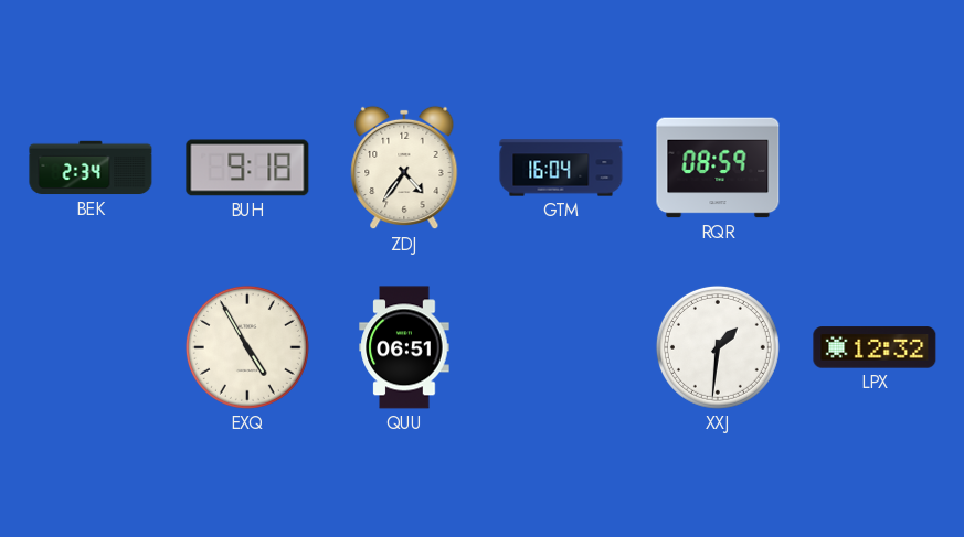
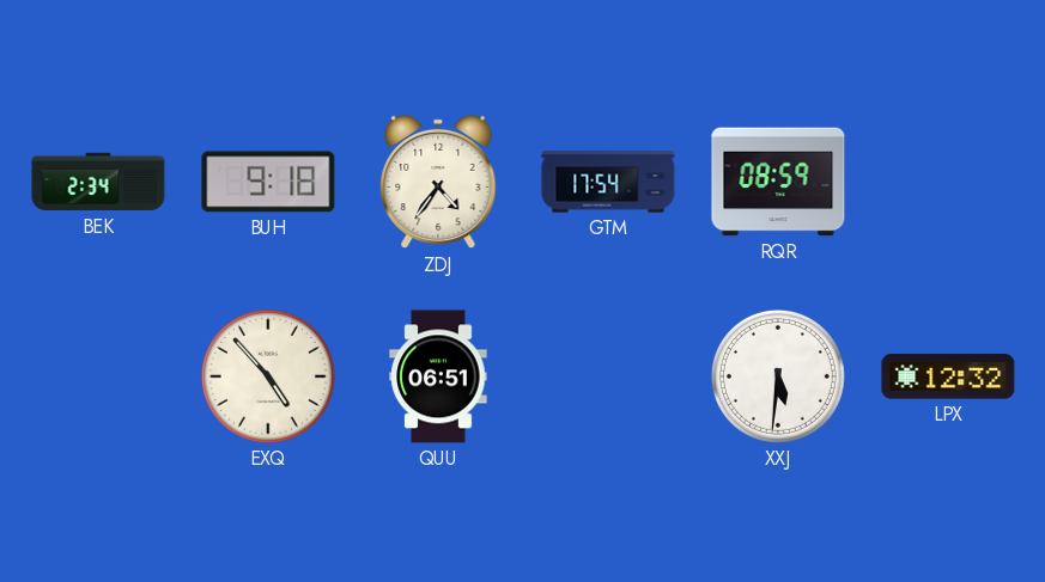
GTM: 16:04 -> 17:54
EXQ: 4:55 -> 4:53
XXJ: 1:31 -> 5:31
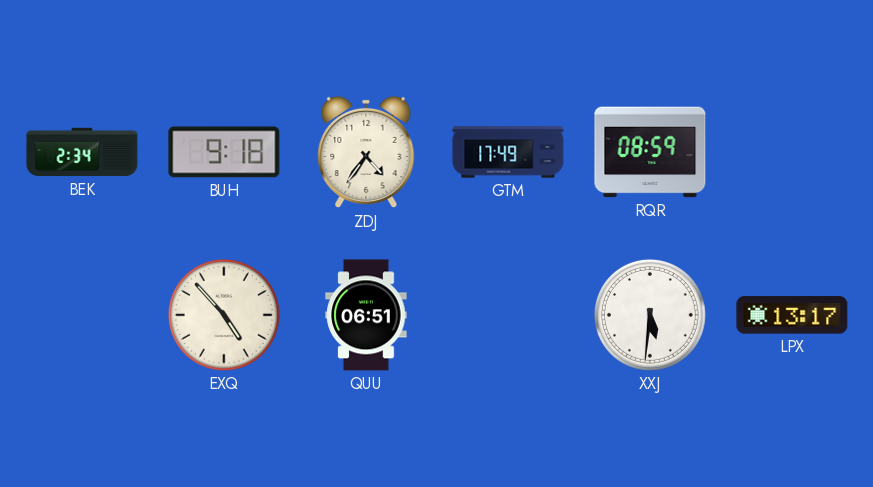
GTM: 17:54 -> 17:49
LPX: 12:32 -> 13:17
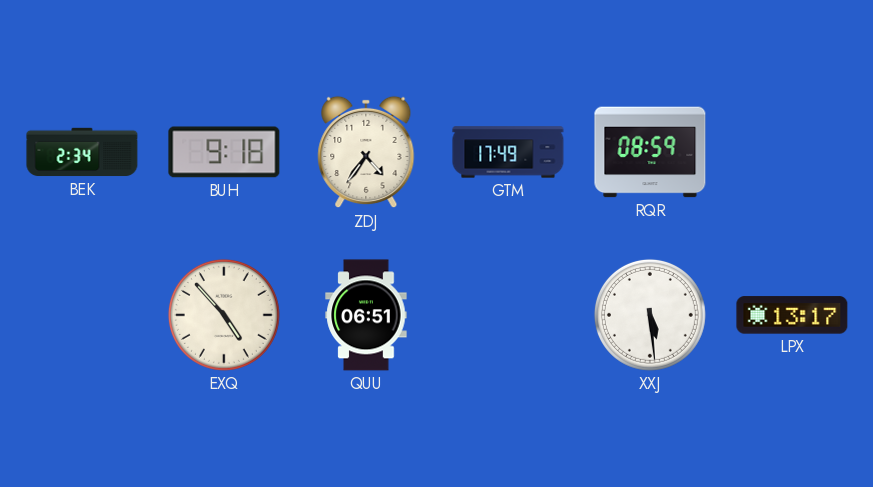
XXJ: 5:31 -> 5:29
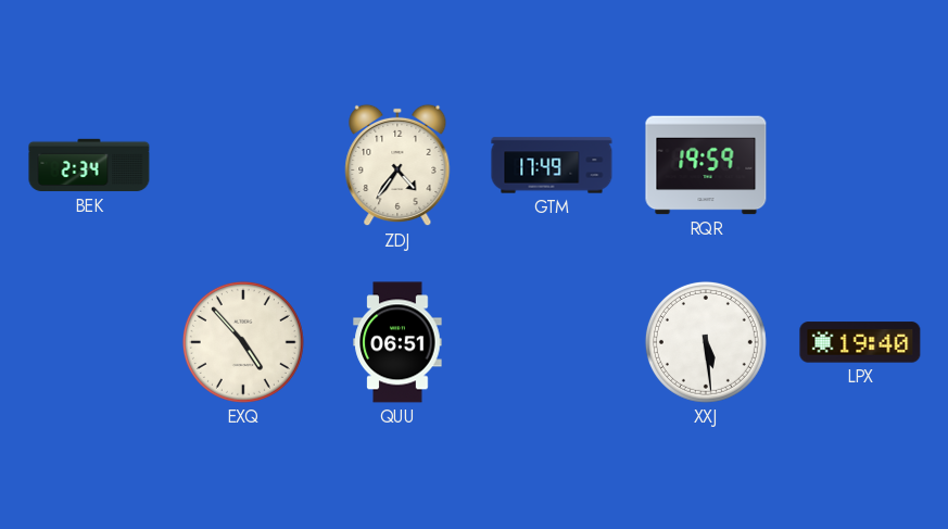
BUH: 9:18 -> none
RQR: 08:59 -> 19:59
LPX: 13:17 -> 19:40
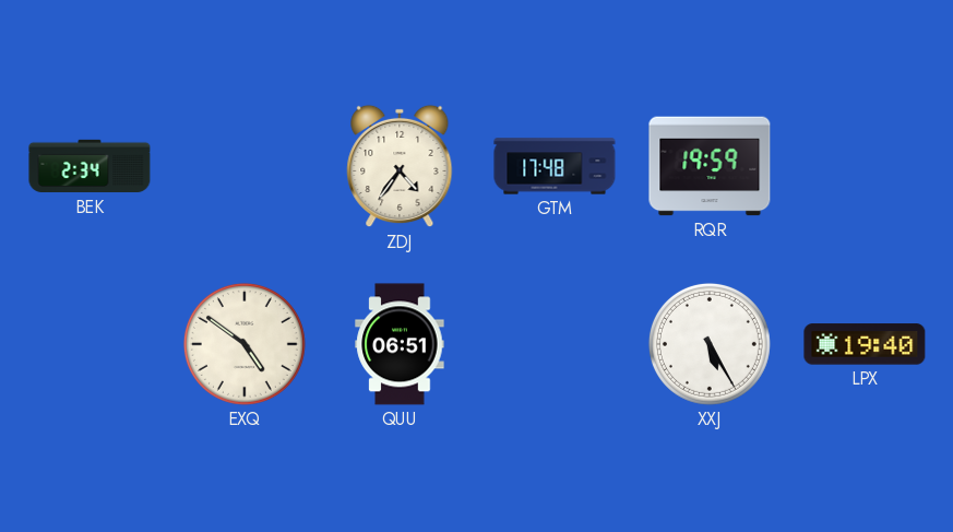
GTM: 17:49 -> 17:48
EXQ: 4:53 -> 4:51
XXJ: 5:29 -> 5:25
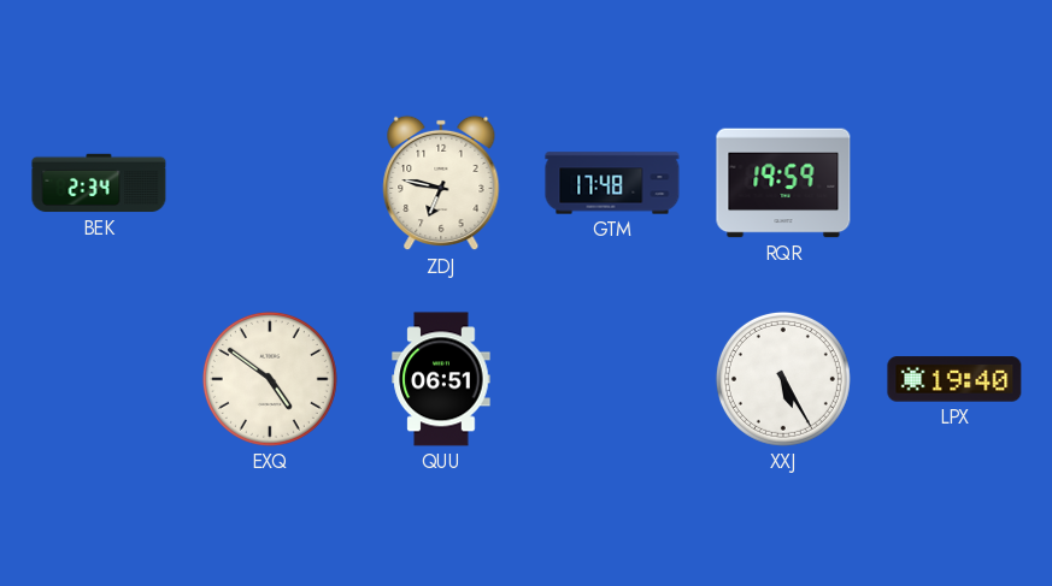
ZDJ: 4:36 -> 6:47
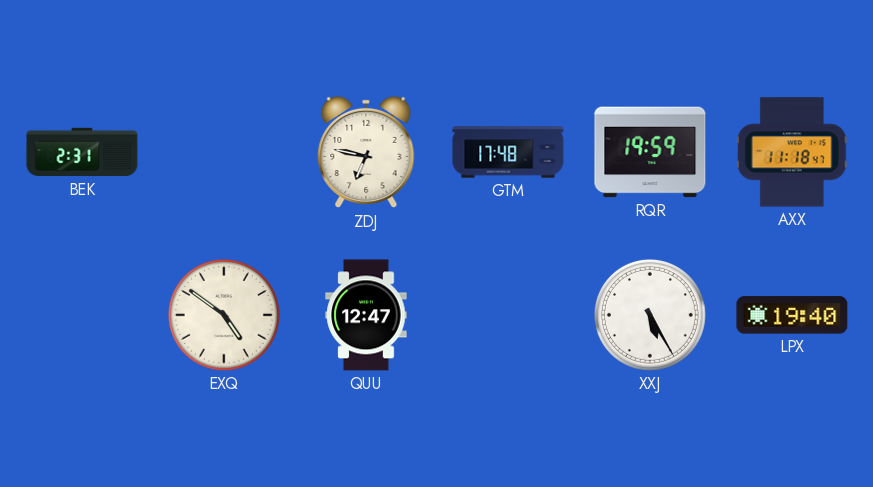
BEK: 2:34 -> 2:31
AXX: none -> 11:18
QUU: 06:51 -> 12:47
